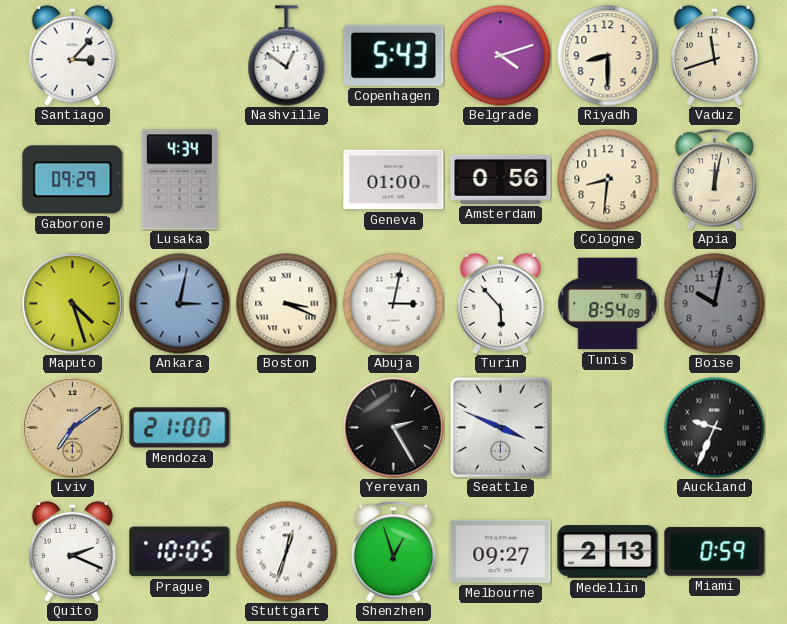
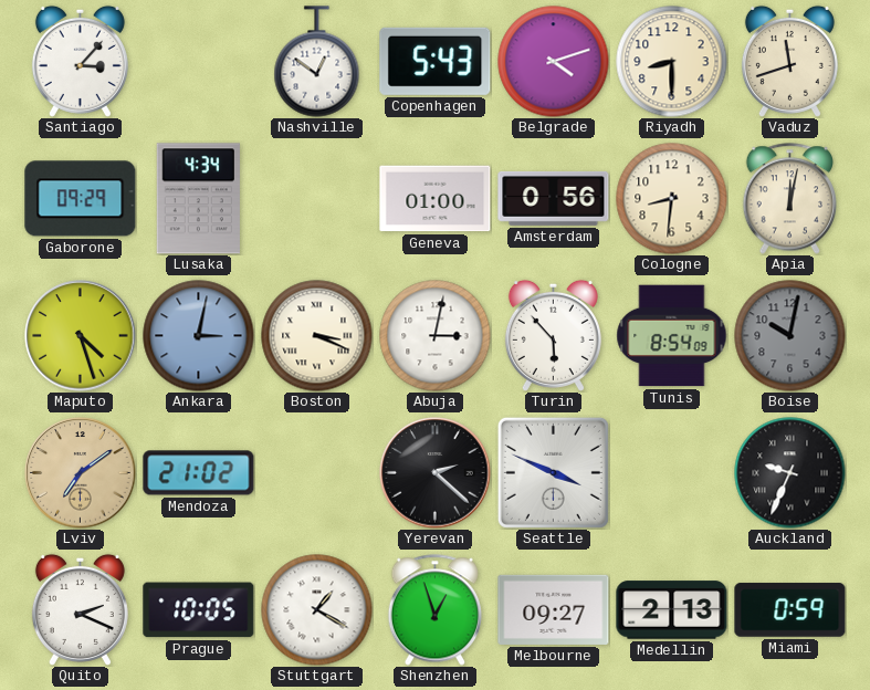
Mendoza: 21:00 -> 21:02
Yerevan: 2:25 -> 2:22
Stuttgart: 12:33 -> 1:20
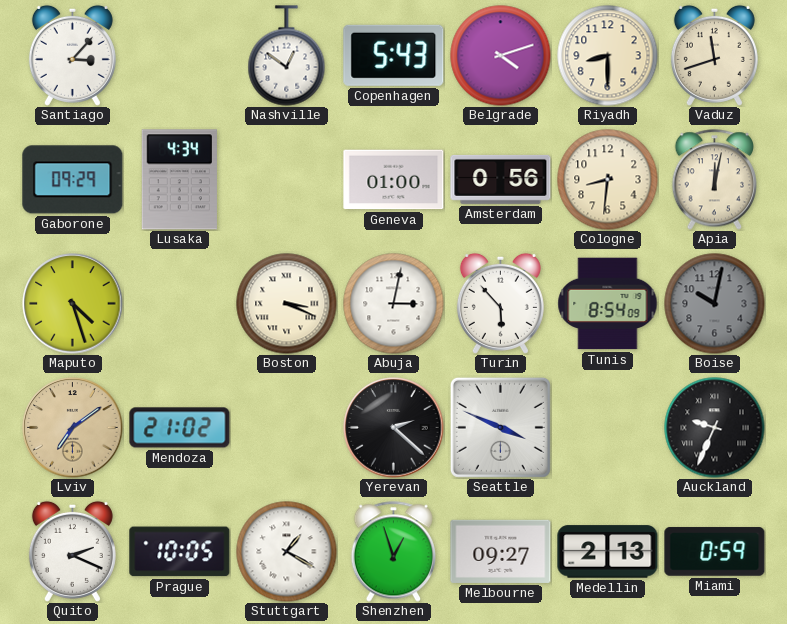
Ankara: 3:02 -> none
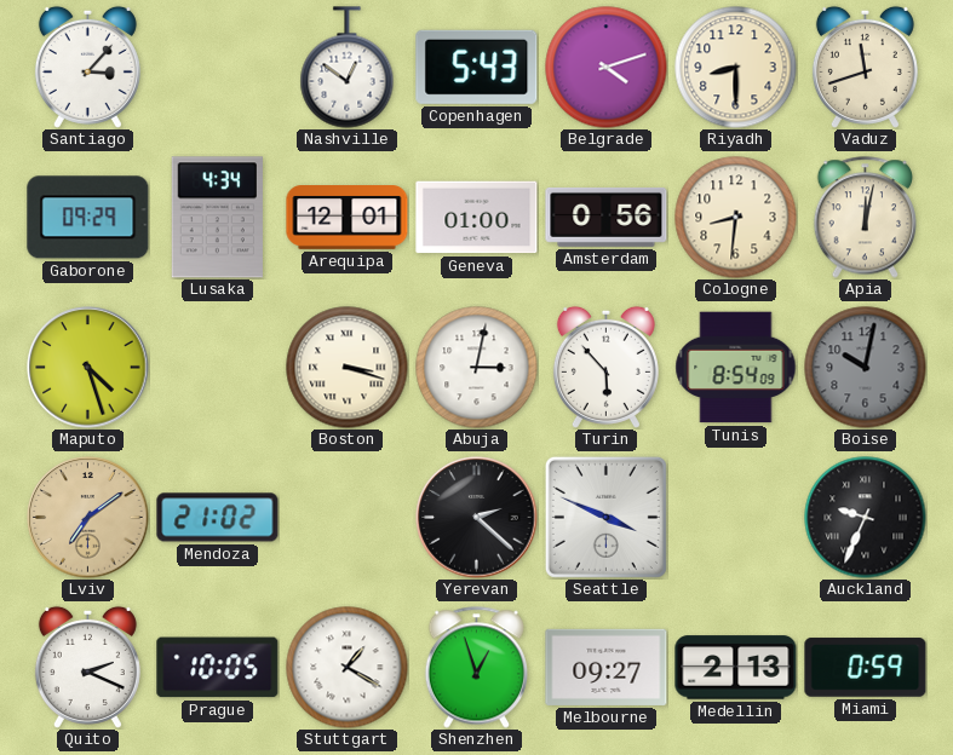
Arequipa: none -> 12:01
Boston: 3:19 -> 3:18
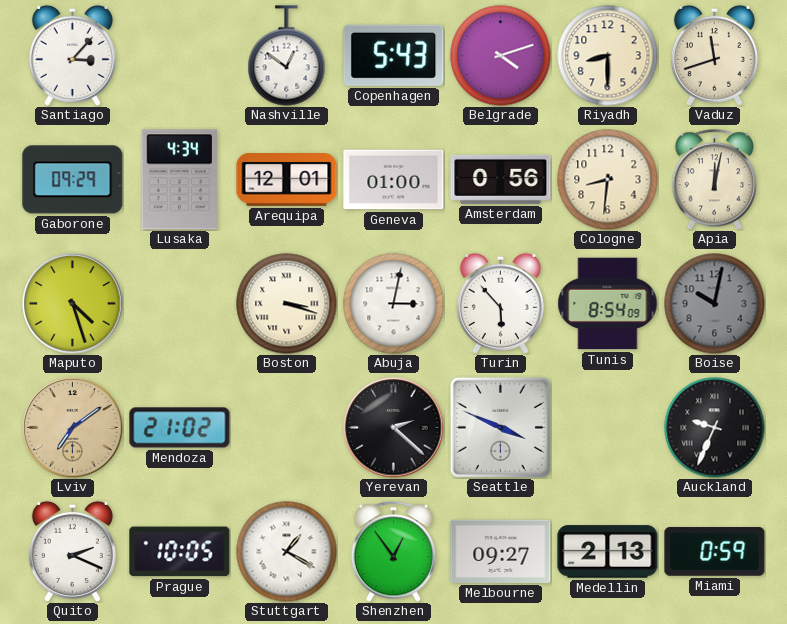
Shenzhen: 12:57 -> 12:54
